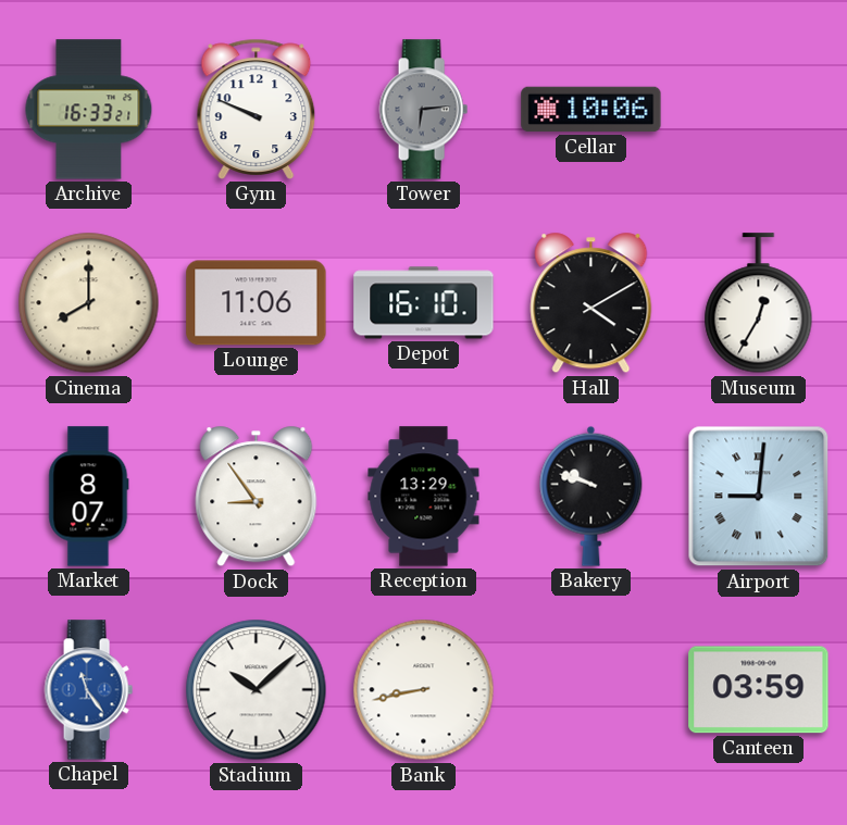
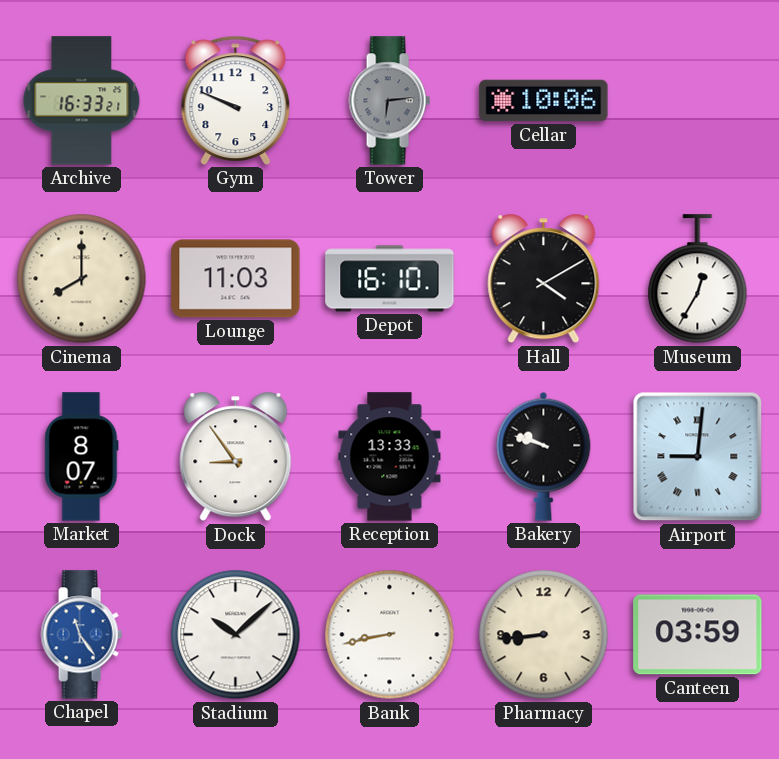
Lounge: 11:06 -> 11:03
Reception: 13:29 -> 13:33
Pharmacy: none -> 8:44
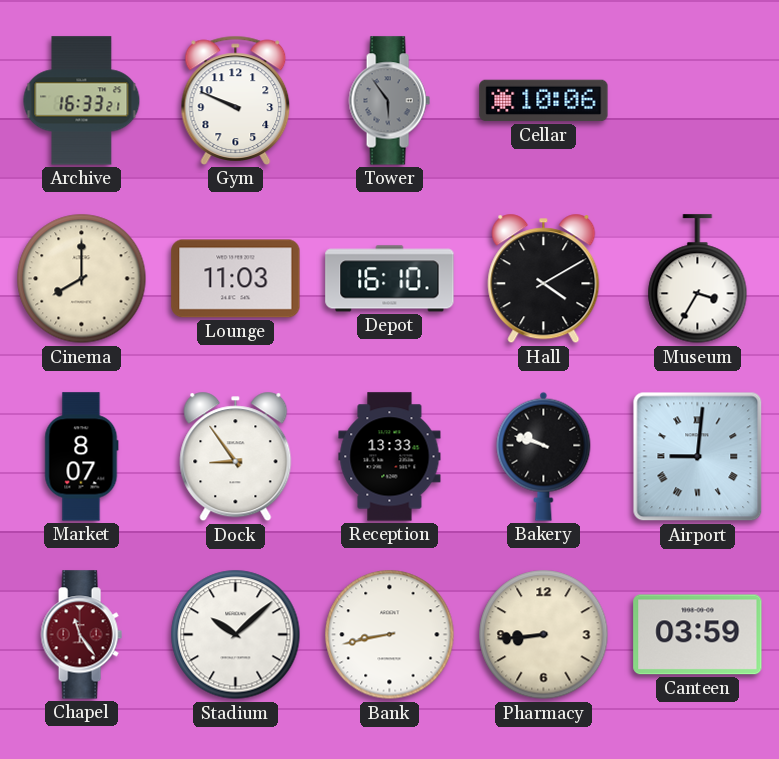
Tower: 6:14 -> 5:54
Museum: 12:35 -> 3:35
Chapel dial: blue -> burgundy
